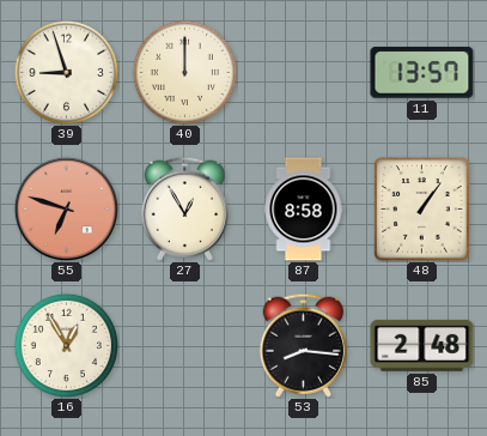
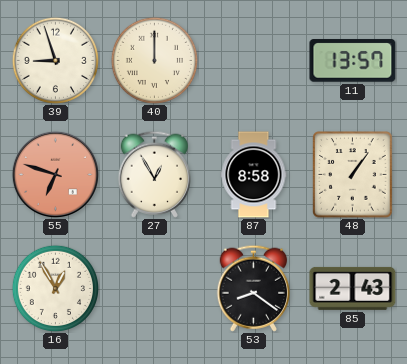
53: 8:16 -> 8:21
85: 2:48 -> 2:43
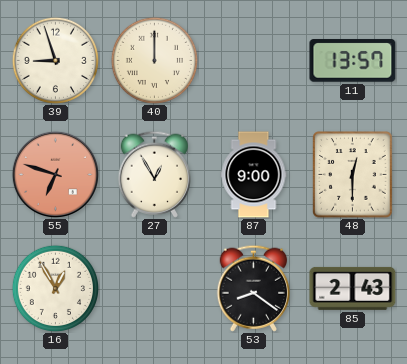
87: 8:58 -> 9:00
48: 1:06 -> 12:30
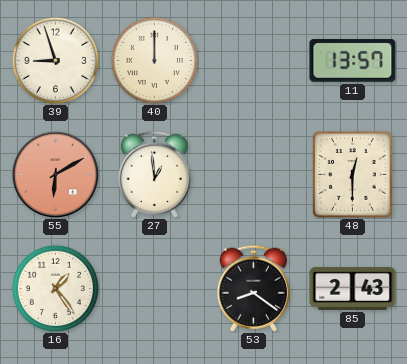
55: 6:48 -> 6:10
27: 12:55 -> 12:59
87: 9:00 -> none
16: 12:55 -> 1:24
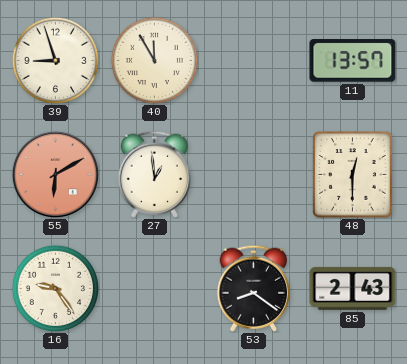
40: 12:00 -> 11:55
16: 1:24 -> 9:24
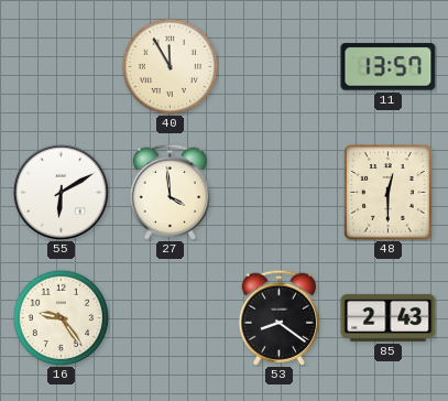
39: 8:57 -> none
55 dial: salmon -> white
27: 12:59 -> 3:59
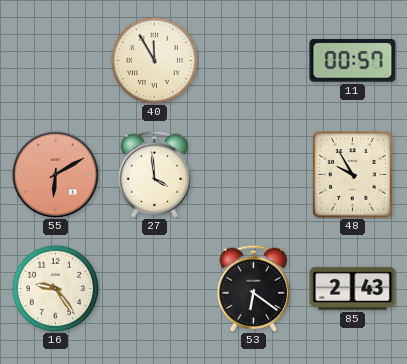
11: 13:57 -> 00:57
55 dial: white -> salmon
48: 12:30 -> 9:55
53: 8:21 -> 6:21
